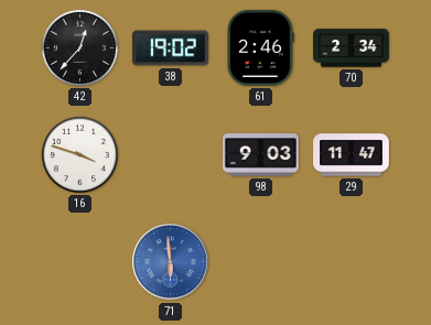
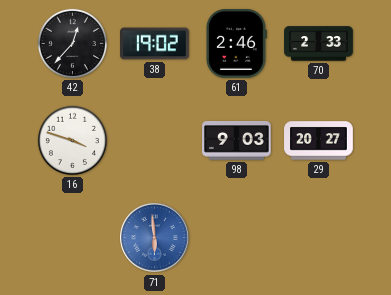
70: 2:34 -> 2:33
29: 11:47 -> 20:27
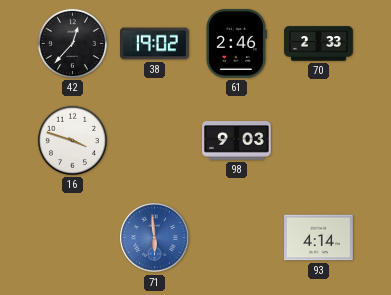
29: 20:27 -> none
93: none -> 4:14
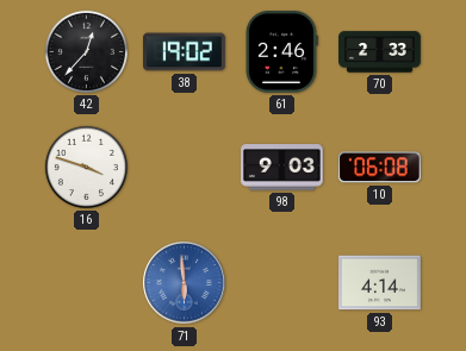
10: none -> 06:08
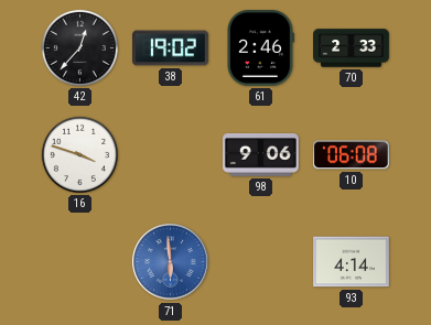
98: 9:03 -> 9:06
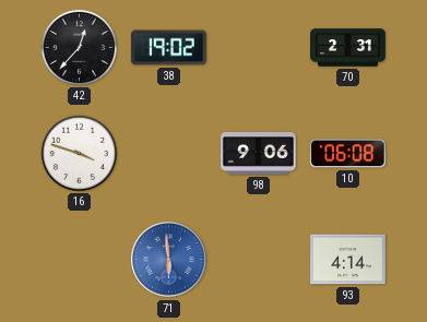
61: 2:46 -> none
70: 2:33 -> 2:31
